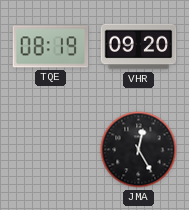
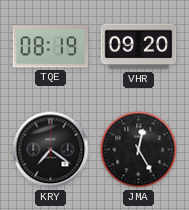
KRY: none -> 7:21
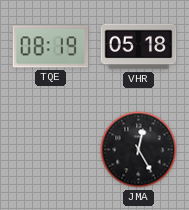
VHR: 09:20 -> 05:18
KRY: 7:21 -> none
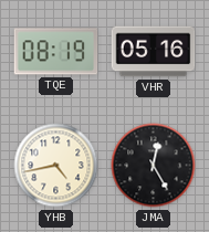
VHR: 05:18 -> 05:16
YHB: none -> 4:43
